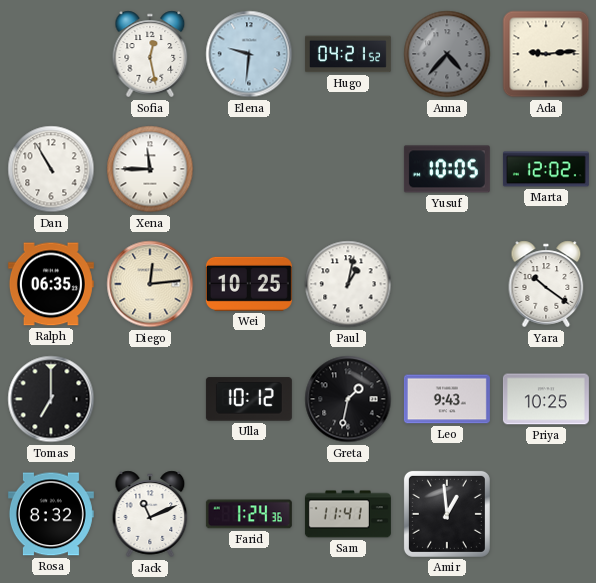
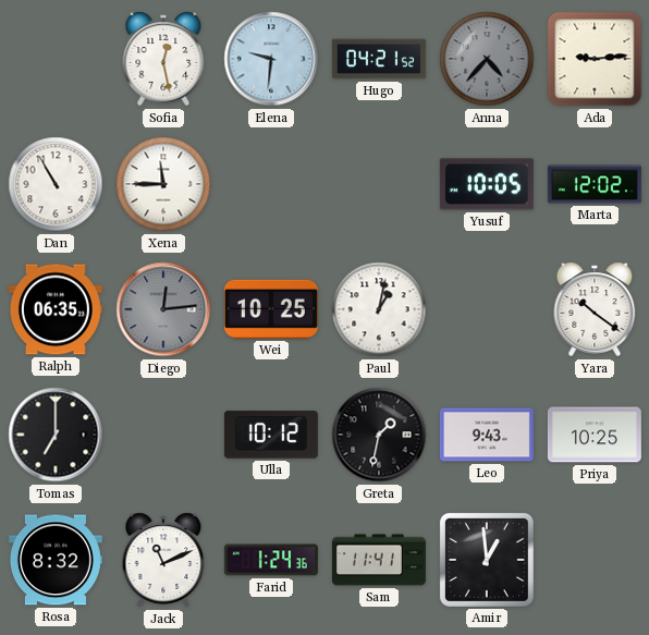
Diego dial: cream -> grey
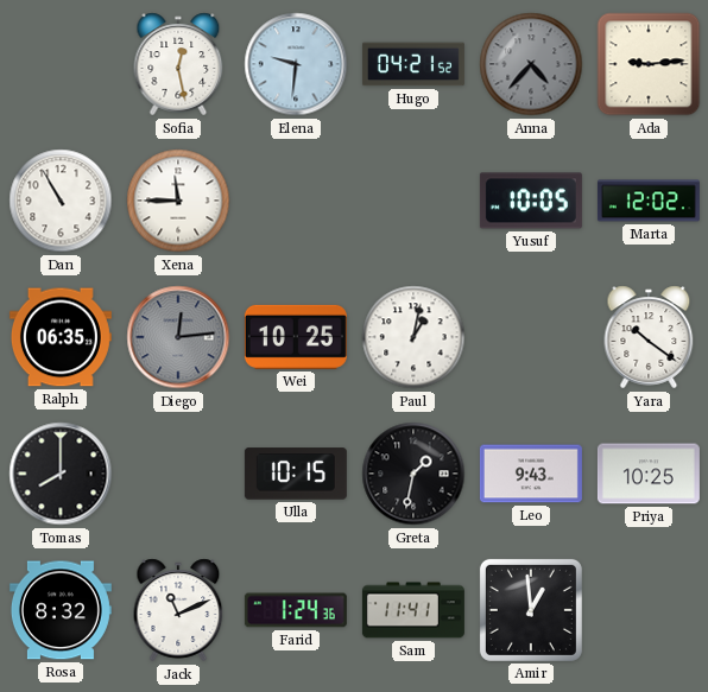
Tomas: 7:00 -> 8:00
Ulla: 10:12 -> 10:15
